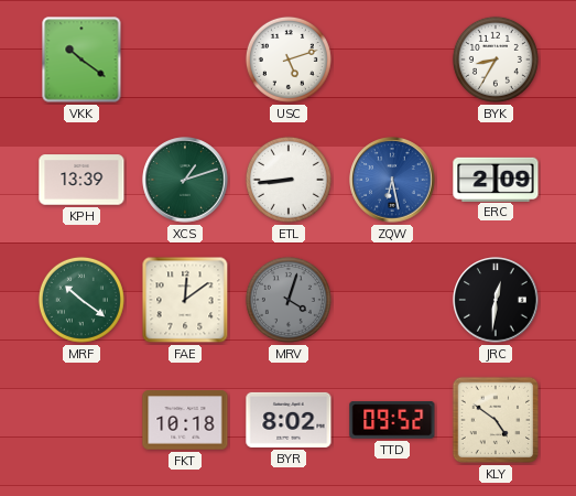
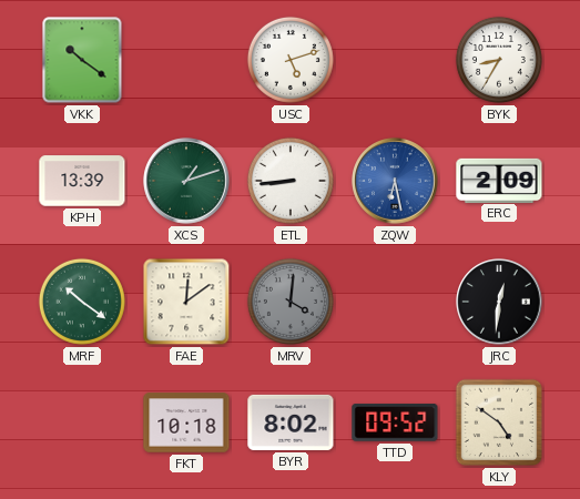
MRV: 4:03 -> 4:01
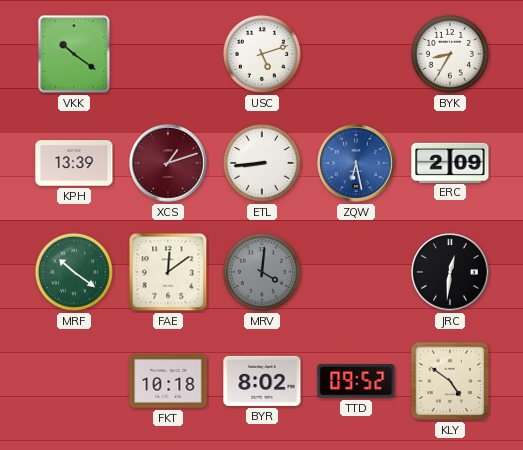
XCS dial: green -> burgundy
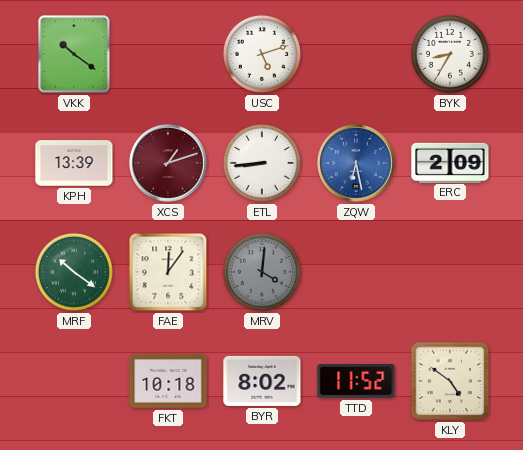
FAE: 12:09 -> 12:06
JRC: 12:31 -> none
TTD: 09:52 -> 11:52
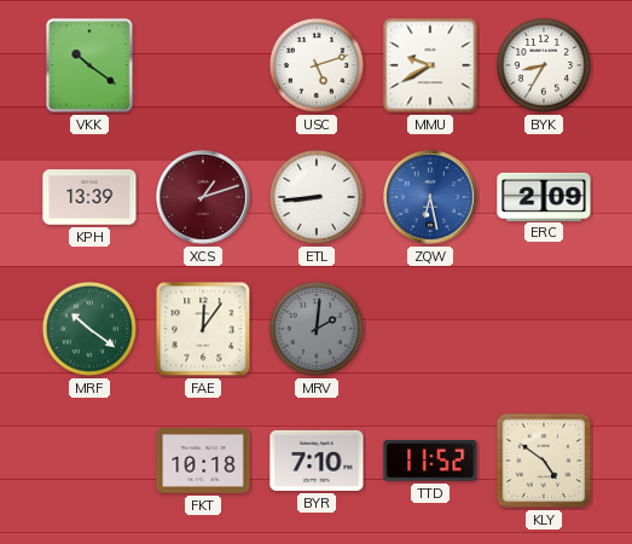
MMU: none -> 9:40
MRV: 4:01 -> 2:01
BYR: 8:02 -> 7:10
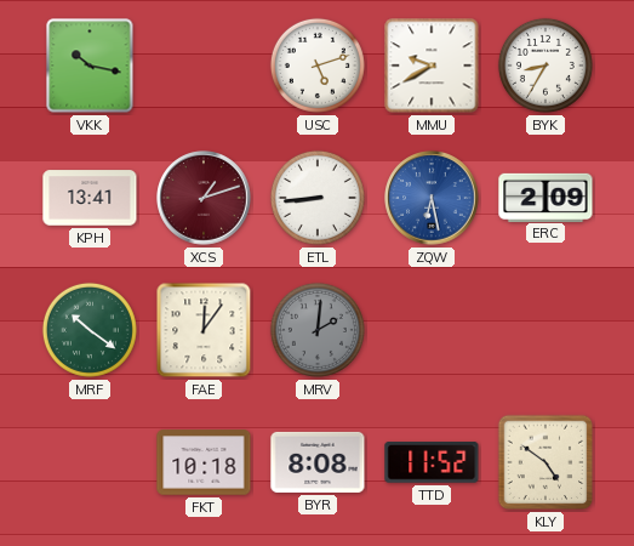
VKK: 10:21 -> 10:17
KPH: 13:39 -> 13:41
BYR: 7:10 -> 8:08
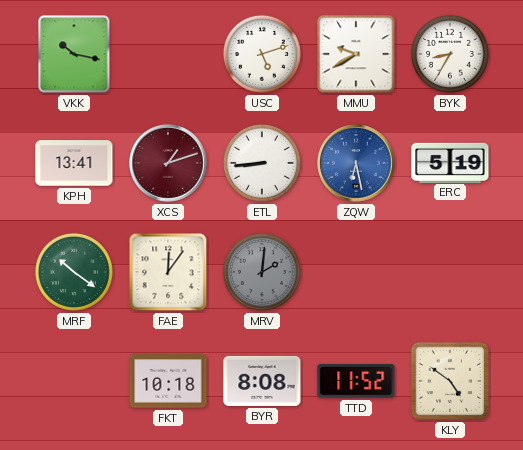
ERC: 2:09 -> 5:19
